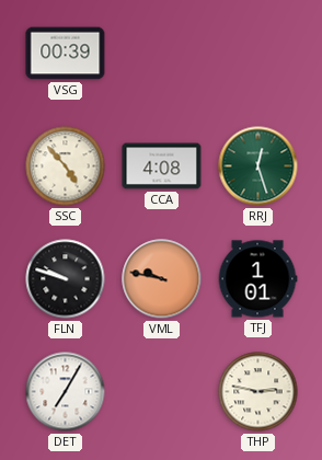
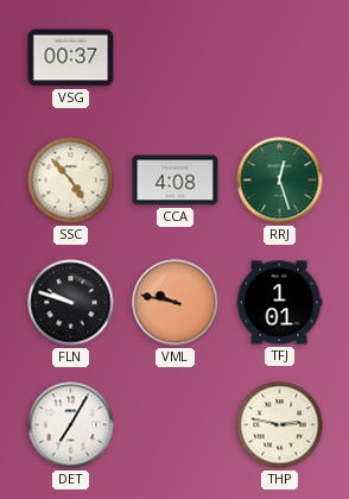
VSG: 00:39 -> 00:37
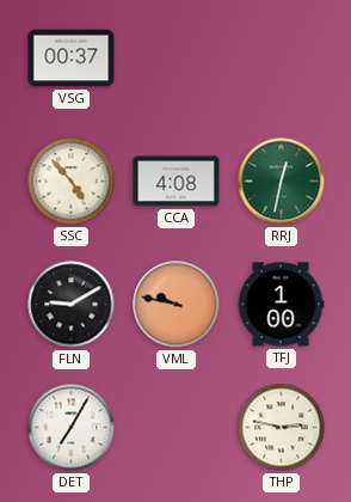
RRJ: 12:27 -> 12:32
FLN: 9:48 -> 9:10
TFJ: 1:01 -> 1:00
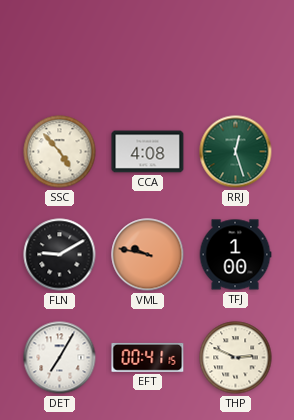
VSG: 00:37 -> none
RRJ: 12:32 -> 12:27
EFT: none -> 00:41
THP: 2:47 -> 2:49
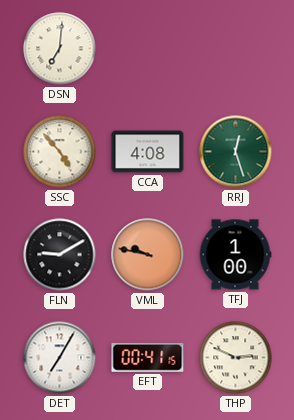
DSN: none -> 7:01
